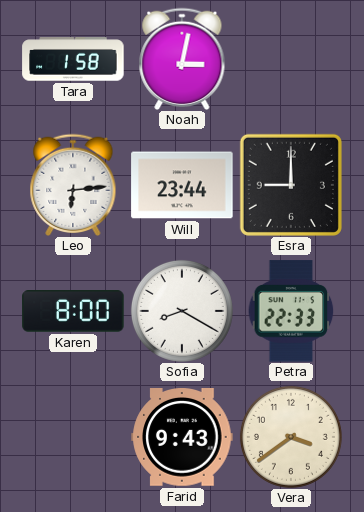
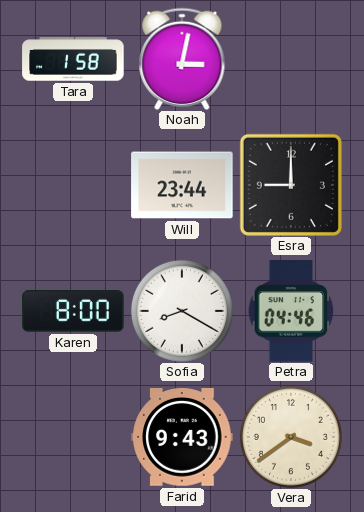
Leo: 6:14 -> none
Petra: 22:33 -> 04:46
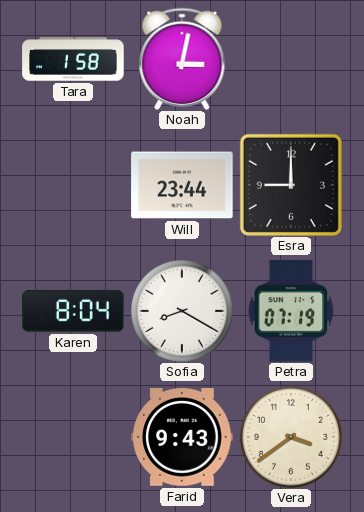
Karen: 8:00 -> 8:04
Petra: 04:46 -> 07:19
